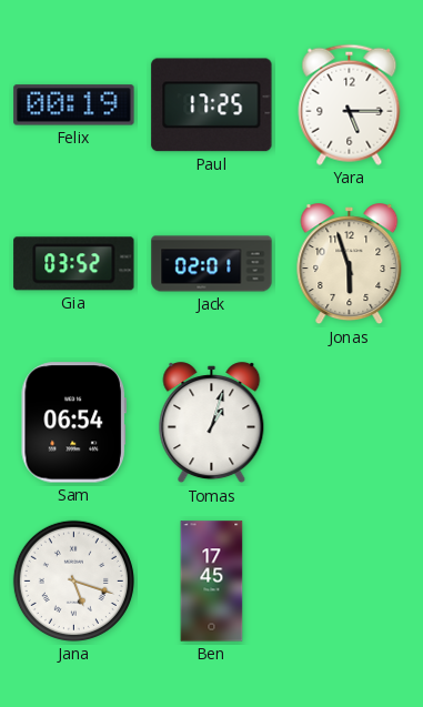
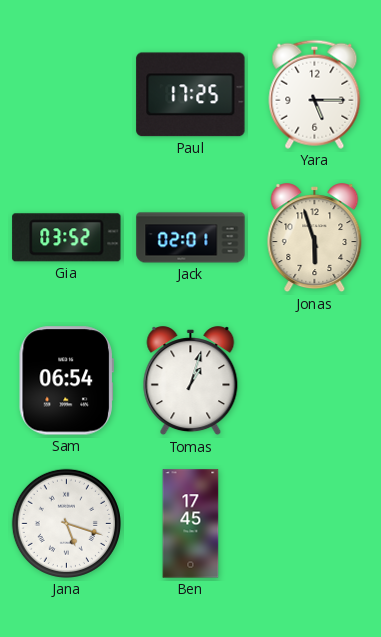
Felix: 00:19 -> none
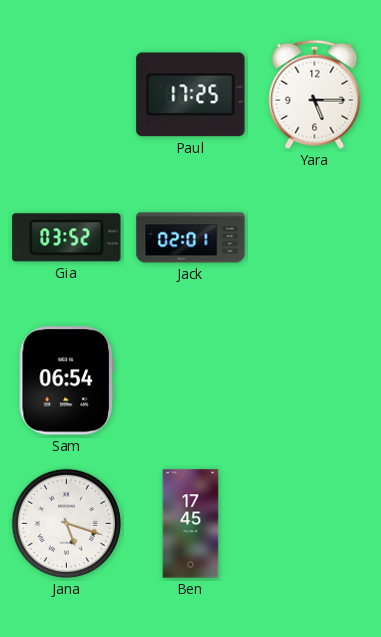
Jonas: 5:57 -> none
Tomas: 1:03 -> none
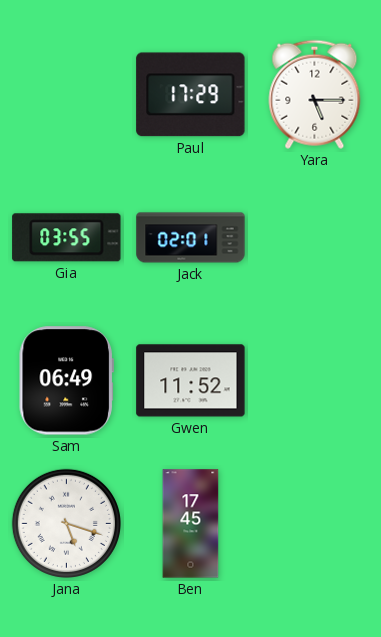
Paul: 17:25 -> 17:29
Gia: 03:52 -> 03:55
Sam: 06:54 -> 06:49
Gwen: none -> 11:52
